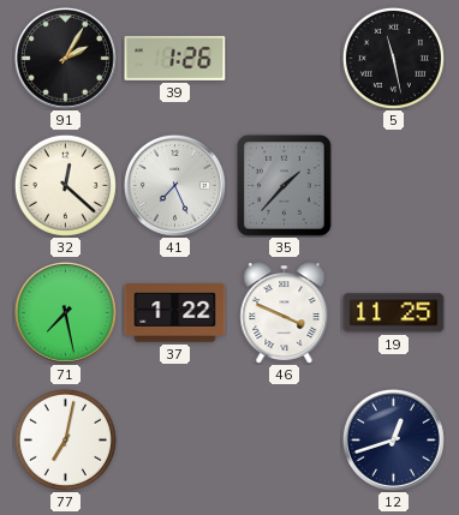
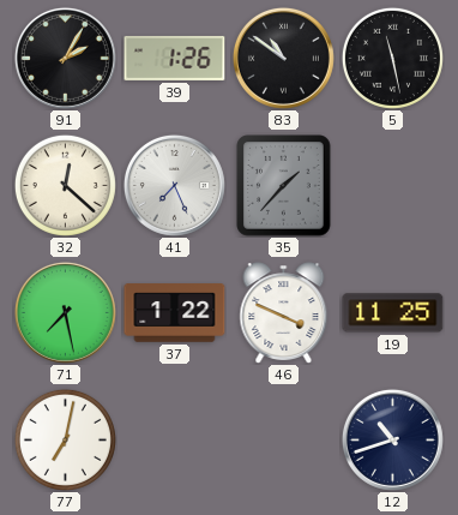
83: none -> 10:51
12: 12:42 -> 10:42
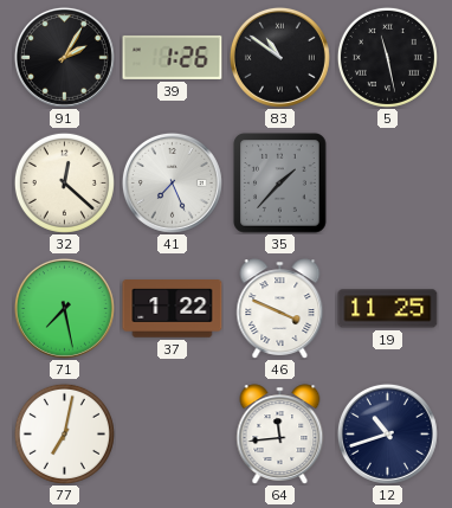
64: none -> 11:44
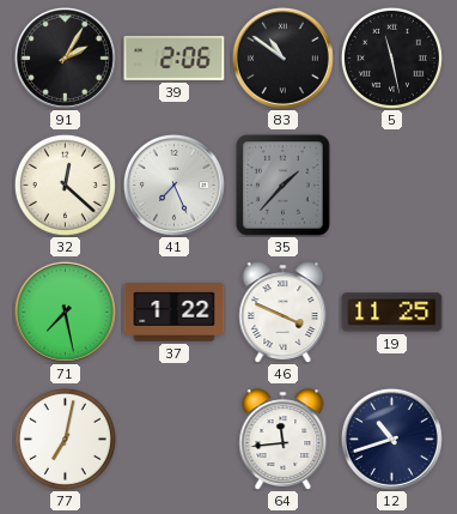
39: 1:26 -> 2:06
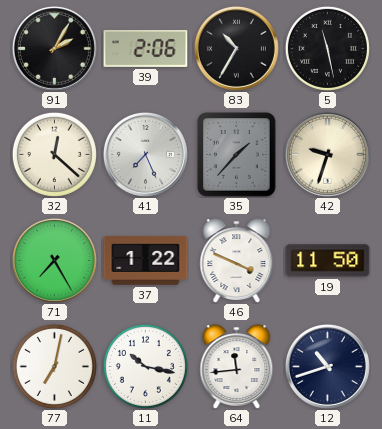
83: 10:51 -> 10:35
42: none -> 9:33
71: 7:28 -> 7:25
19: 11:25 -> 11:50
11: none -> 10:17
